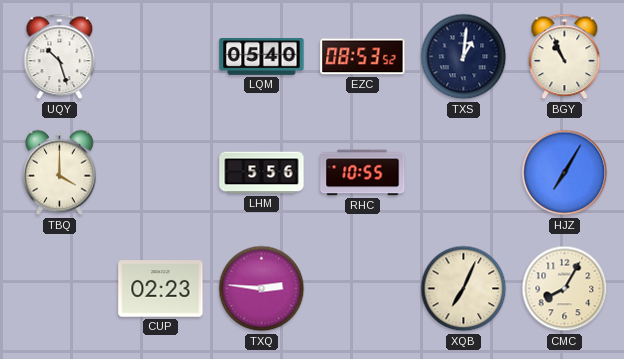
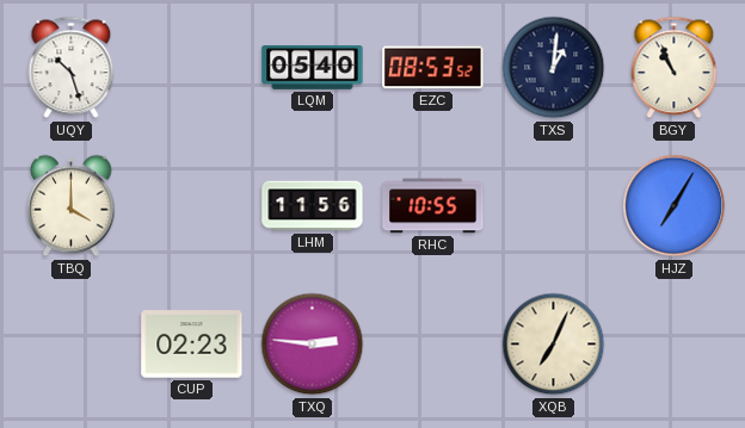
LHM: 5:56 -> 11:56
CMC: 8:05 -> none
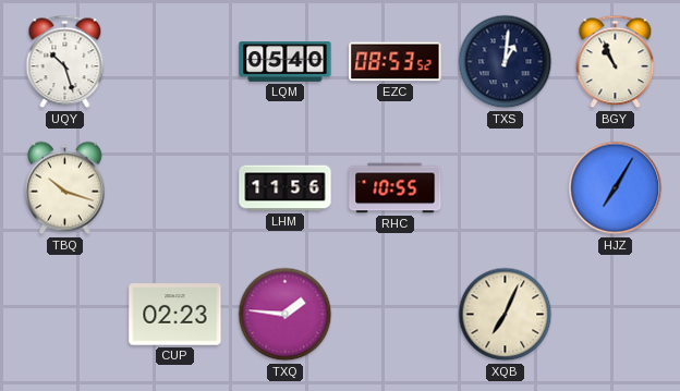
TBQ: 4:00 -> 10:18
TXQ: 2:46 -> 1:46
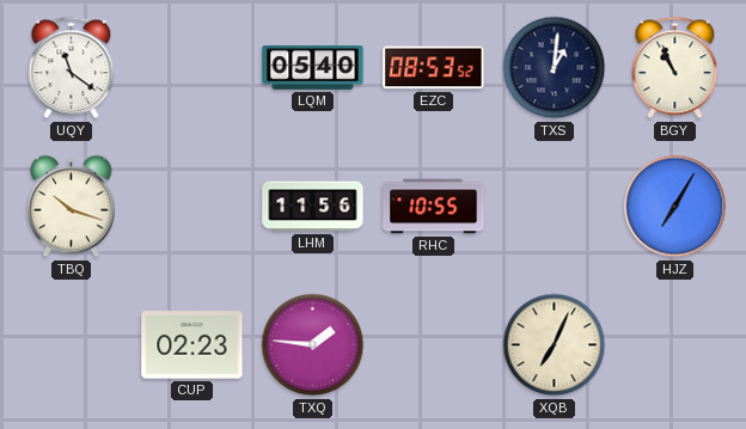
UQY: 10:27 -> 11:21
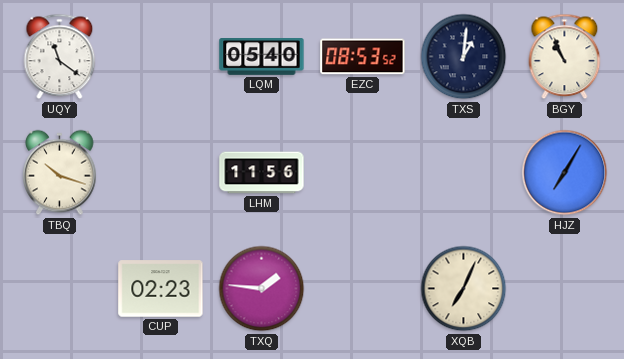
RHC: 10:55 -> none
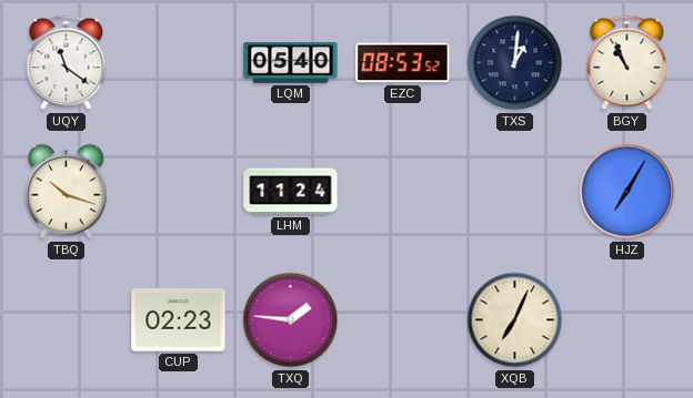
LHM: 11:56 -> 11:24
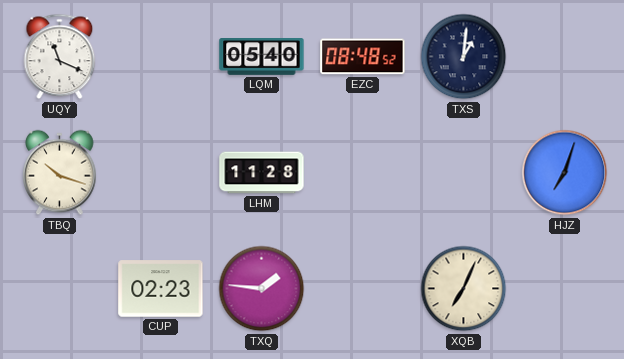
UQY: 11:21 -> 11:19
EZC: 08:53 -> 08:48
BGY: 10:56 -> none
LHM: 11:24 -> 11:28
HJZ: 7:05 -> 7:03
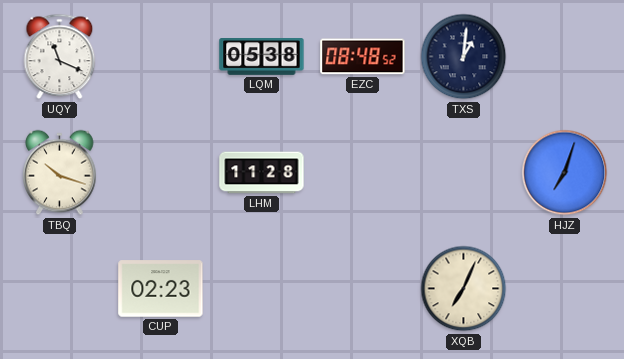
LQM: 05:40 -> 05:38
TXQ: 1:46 -> none
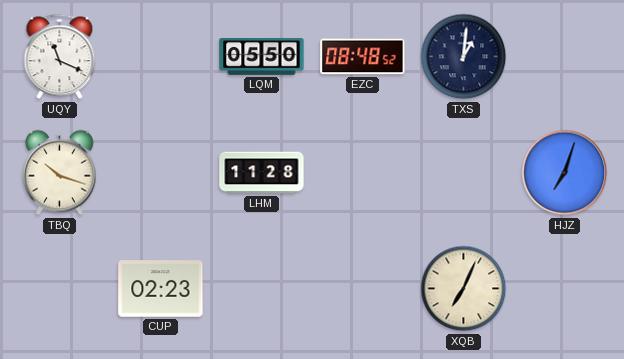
LQM: 05:38 -> 05:50
